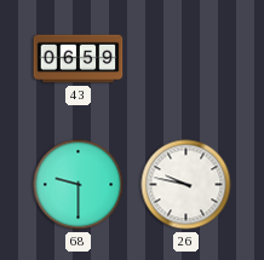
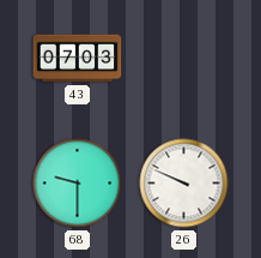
43: 06:59 -> 07:03
26: 9:47 -> 9:49
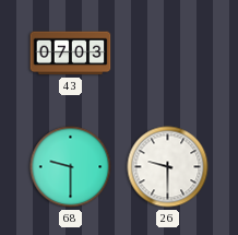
26: 9:49 -> 9:30
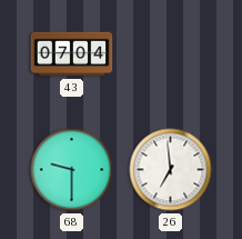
43: 07:03 -> 07:04
26: 9:30 -> 6:59
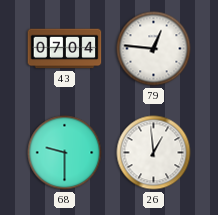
79: none -> 12:46
26: 6:59 -> 12:59
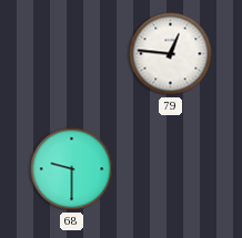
43: 07:04 -> none
26: 12:59 -> none
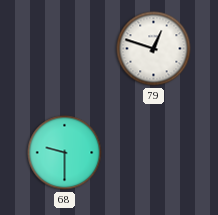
79: 12:46 -> 12:48
